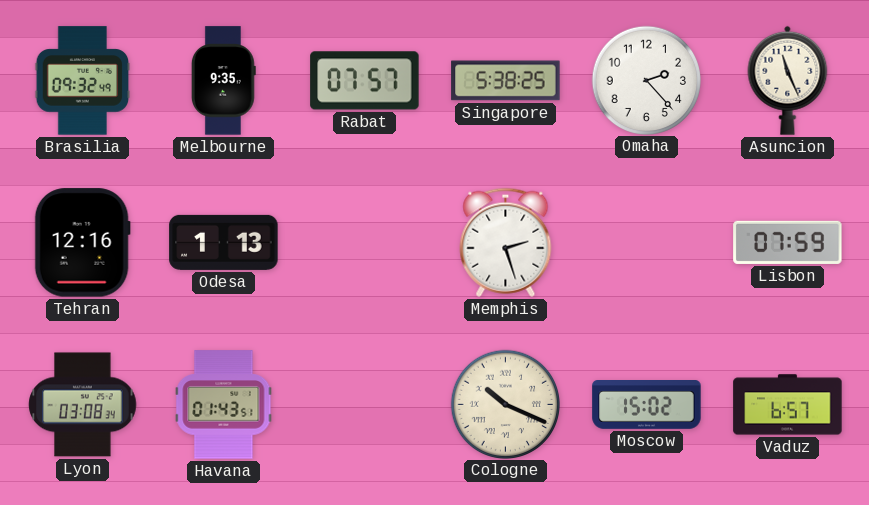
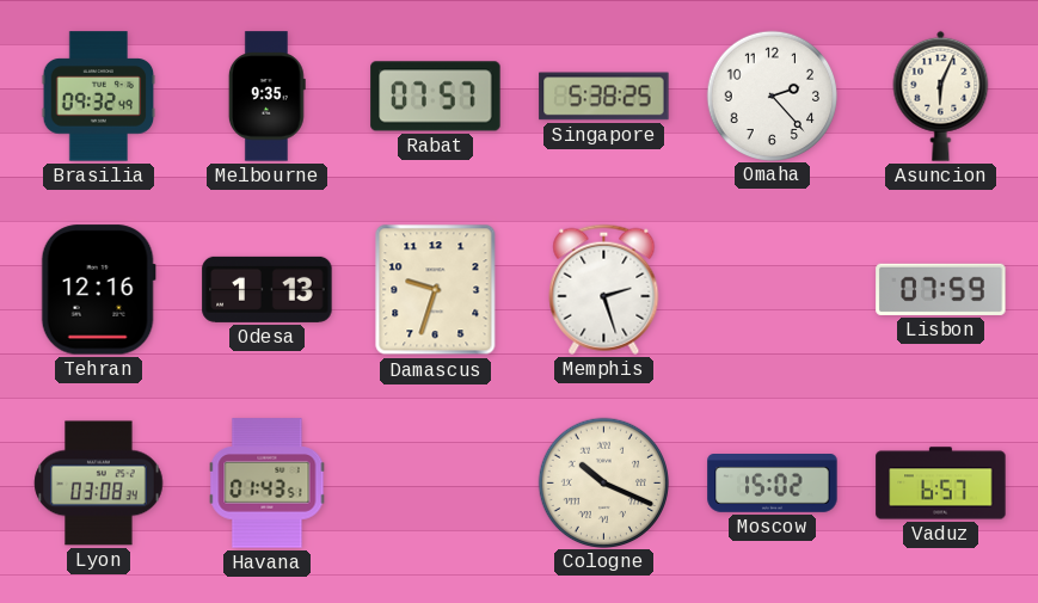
Asuncion: 11:26 -> 6:04
Damascus: none -> 9:33
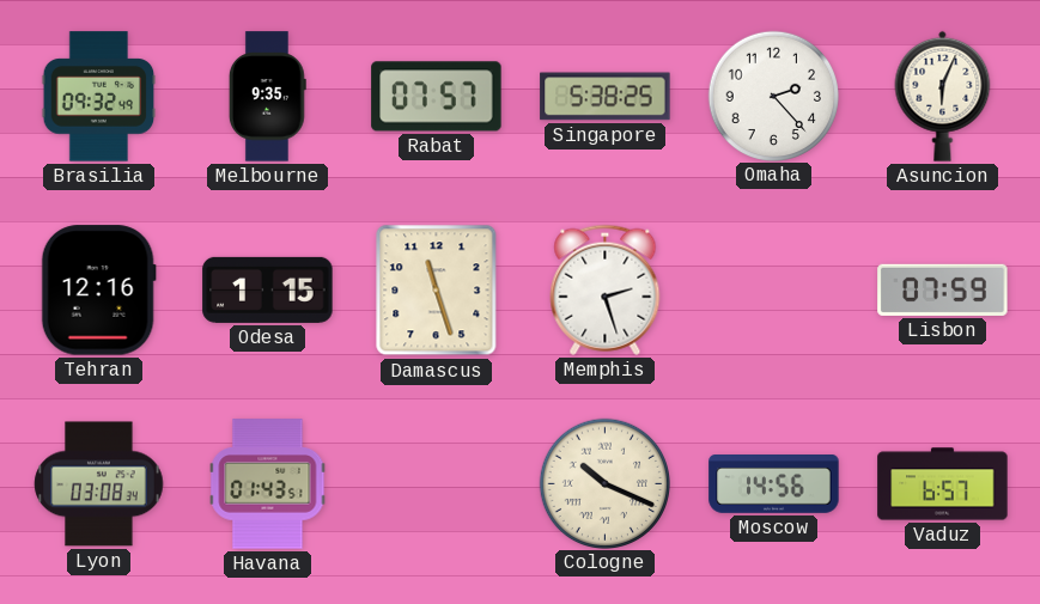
Odesa: 1:13 -> 1:15
Damascus: 9:33 -> 11:27
Moscow: 15:02 -> 14:56
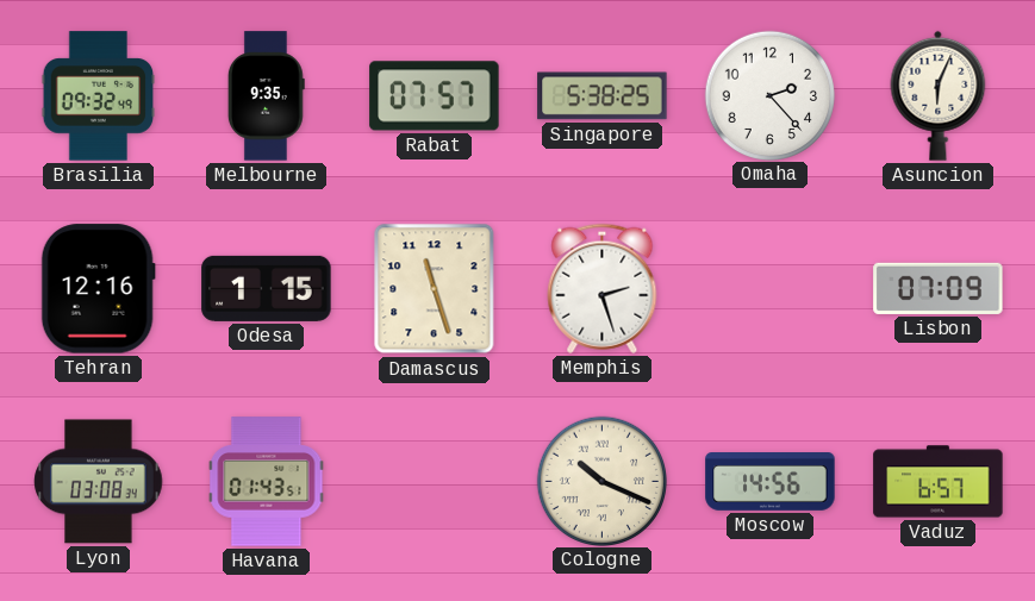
Lisbon: 07:59 -> 07:09
